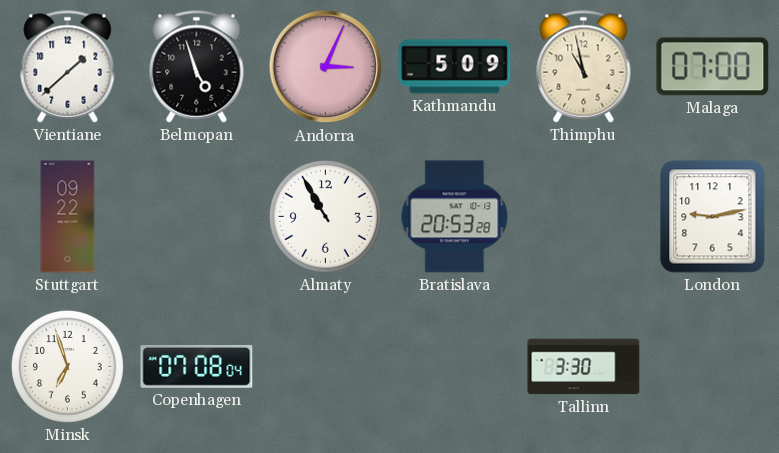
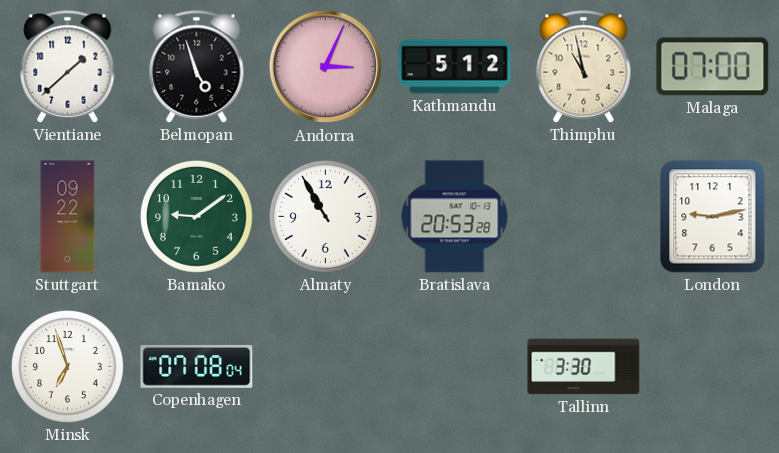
Kathmandu: 5:09 -> 5:12
Bamako: none -> 9:09
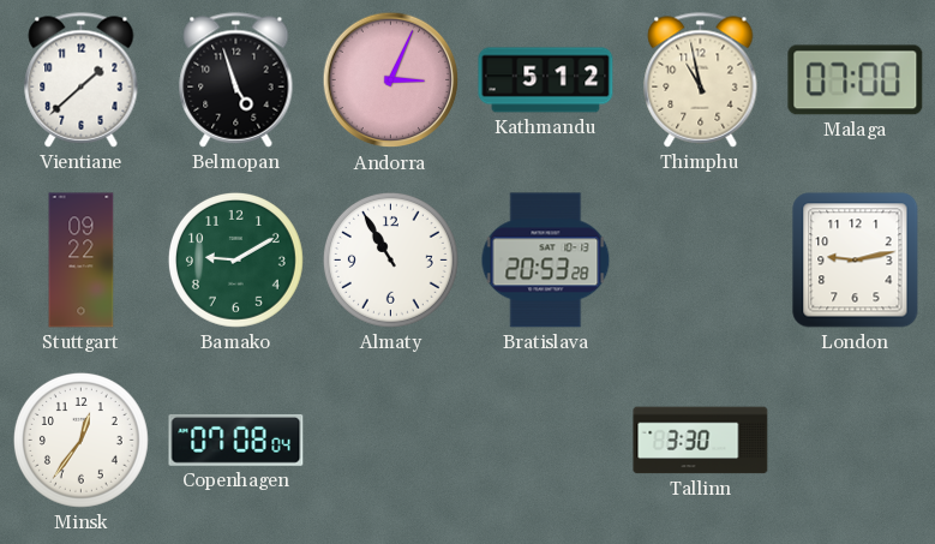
Bamako: 9:09 -> 9:10
Minsk: 6:57 -> 12:36
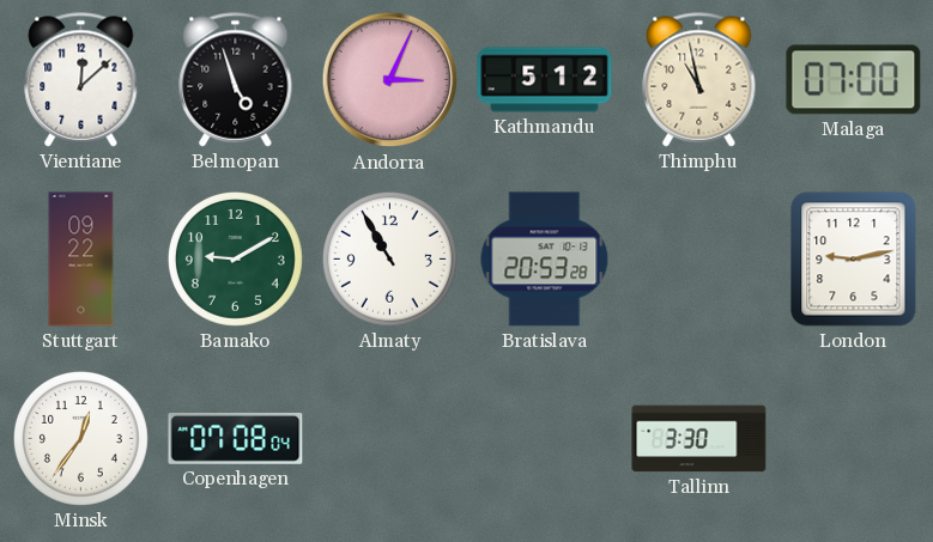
Vientiane: 1:38 -> 12:08
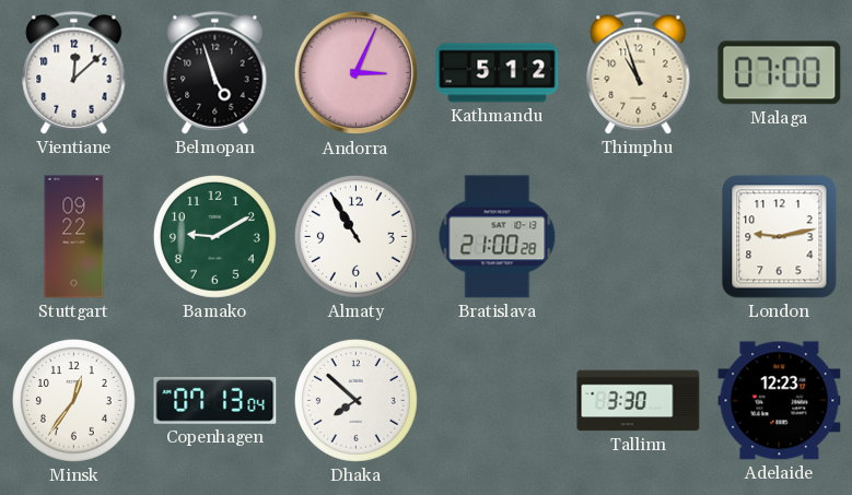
Thimphu: 10:58 -> 10:57
Bratislava: 20:53 -> 21:00
Copenhagen: 07:08 -> 07:13
Dhaka: none -> 7:52
Adelaide: none -> 12:23
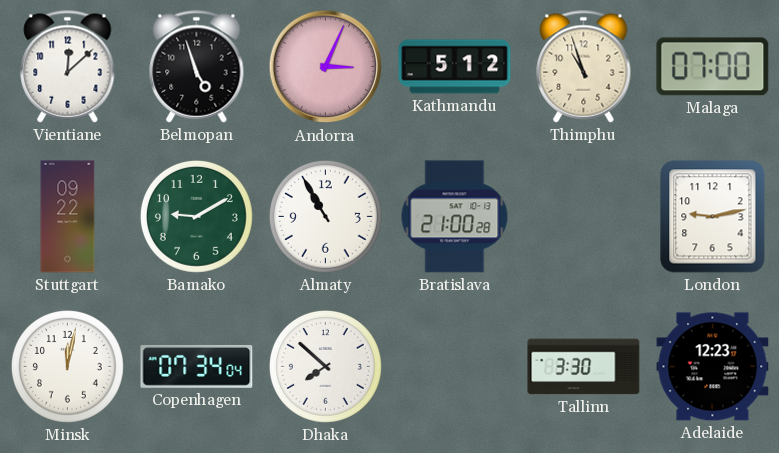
Minsk: 12:36 -> 12:02
Copenhagen: 07:13 -> 07:34
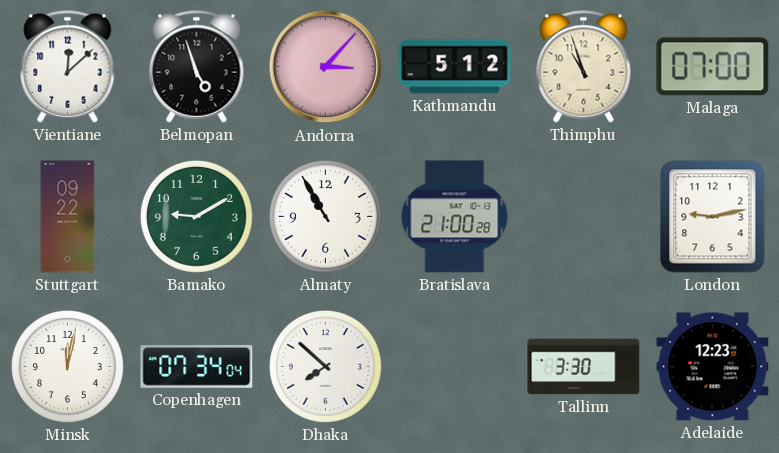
Andorra: 3:04 -> 3:07
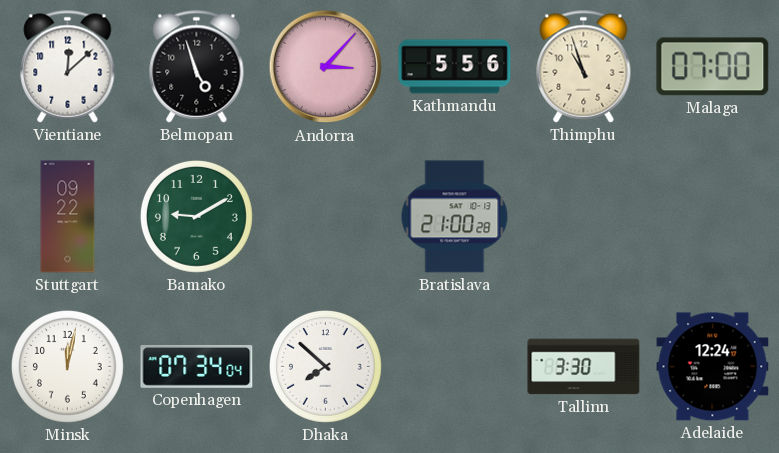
Kathmandu: 5:12 -> 5:56
Almaty: 10:55 -> none
London: 9:13 -> none
Adelaide: 12:23 -> 12:24
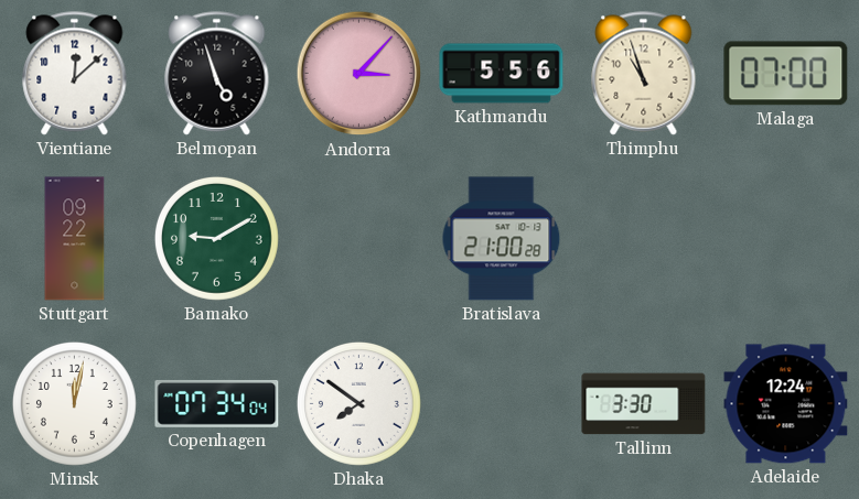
Dhaka: 7:52 -> 7:51
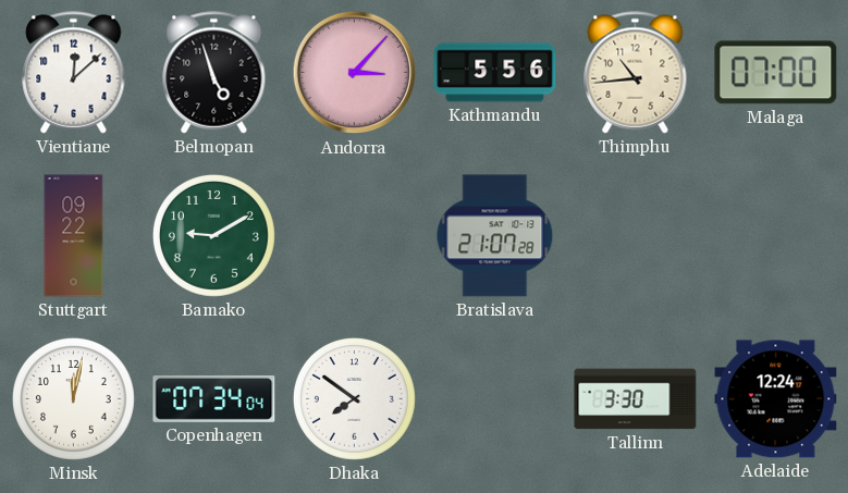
Thimphu: 10:57 -> 10:44
Bratislava: 21:00 -> 21:07
